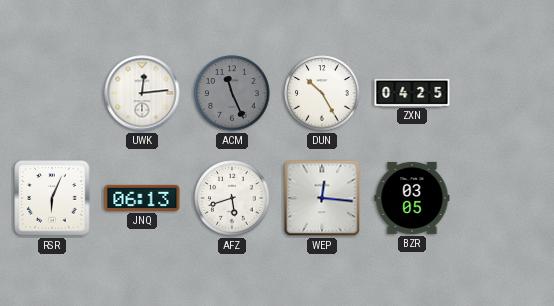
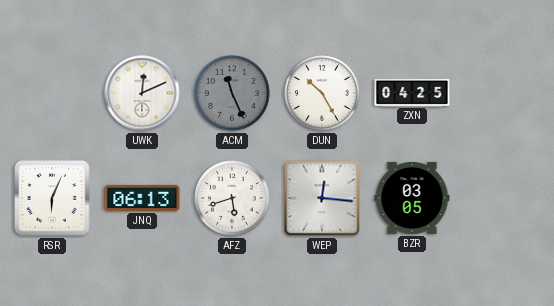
UWK: 12:14 -> 12:11
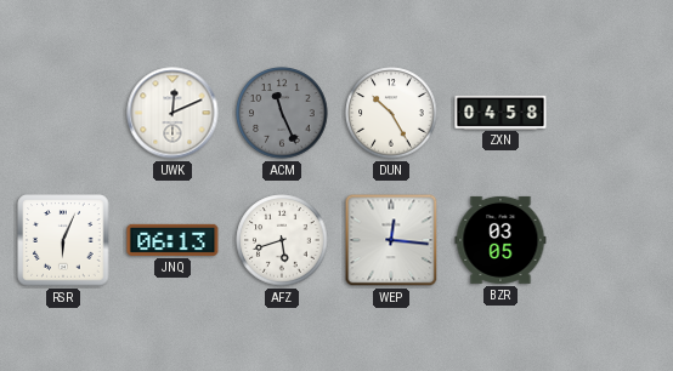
ZXN: 04:25 -> 04:58
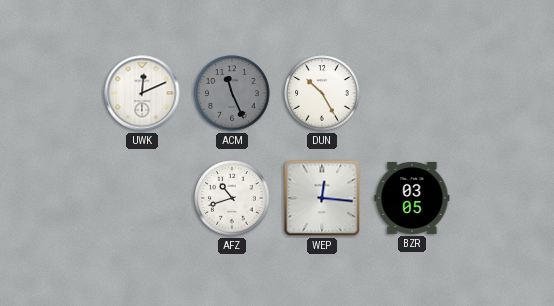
ZXN: 04:58 -> none
RSR: 6:04 -> none
JNQ: 06:13 -> none
AFZ: 5:42 -> 10:42
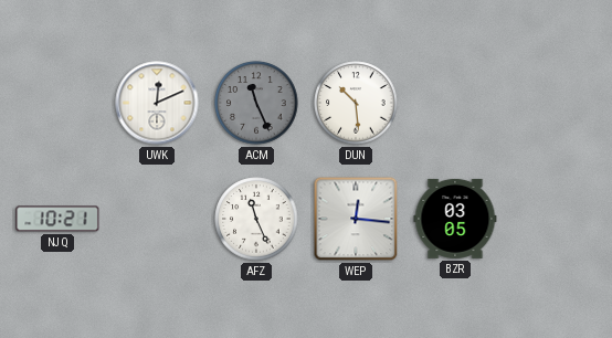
DUN: 10:25 -> 10:29
NJQ: none -> 10:21
AFZ: 10:42 -> 11:26
